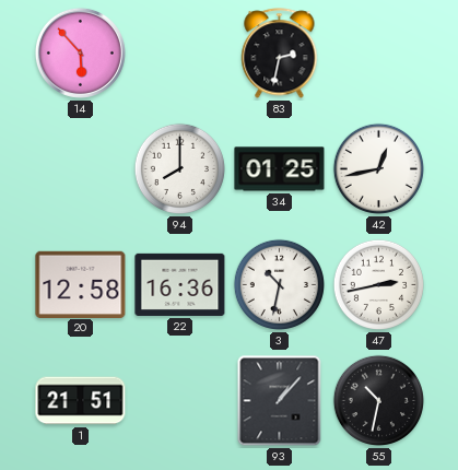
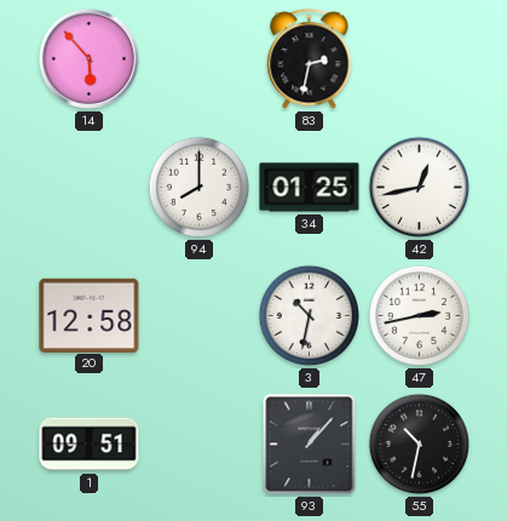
22: 16:36 -> none
1: 21:51 -> 09:51
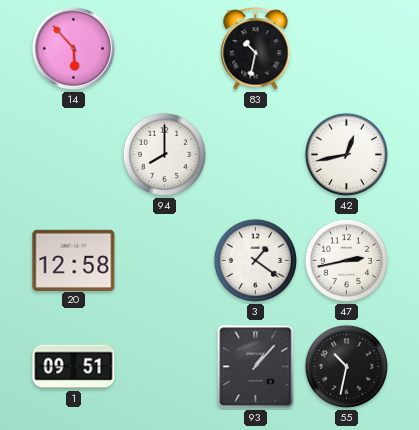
83: 2:32 -> 10:32
34: 01:25 -> none
3: 10:32 -> 1:21
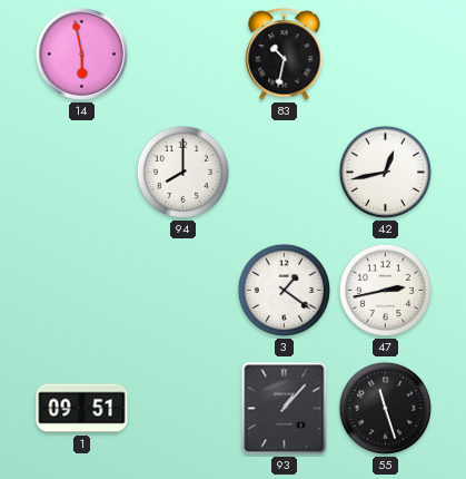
14: 5:53 -> 5:58
20: 12:58 -> none
55: 10:32 -> 11:27
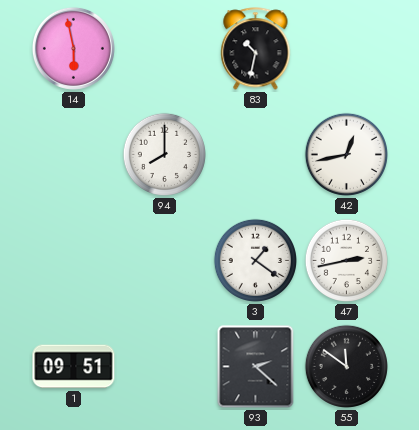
93: 1:07 -> 2:22
55: 11:27 -> 11:51
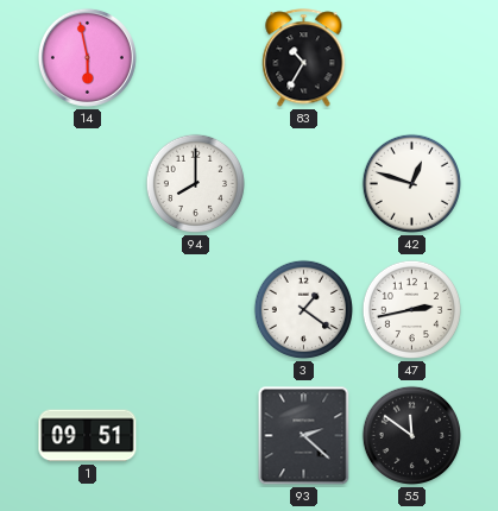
83: 10:32 -> 10:35
42: 12:43 -> 12:48
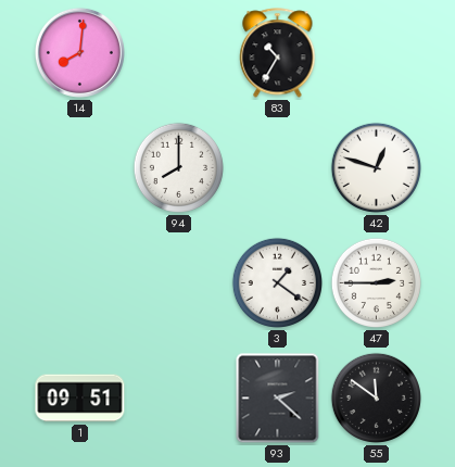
14: 5:58 -> 8:01
47: 2:43 -> 2:45
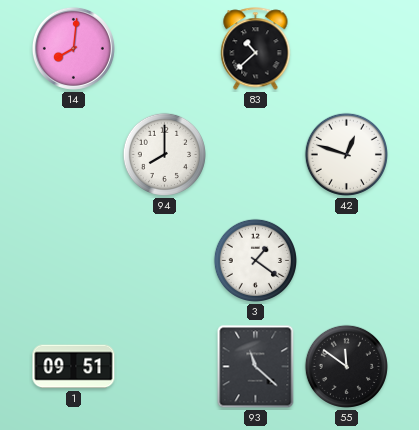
83: 10:35 -> 10:38
47: 2:45 -> none
93: 2:22 -> 11:22
